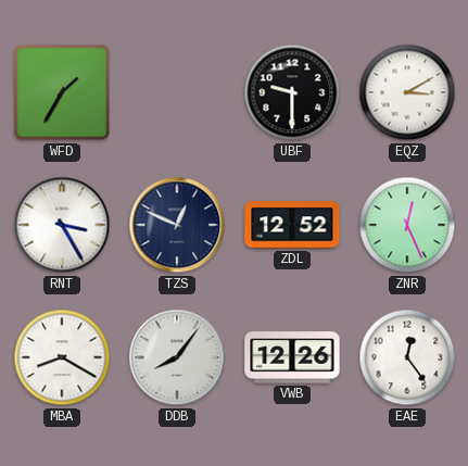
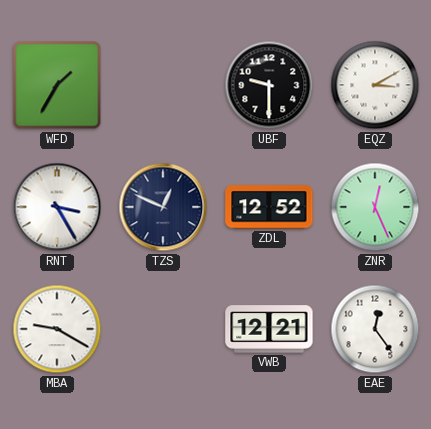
MBA: 8:20 -> 9:20
DDB: 8:06 -> none
VWB: 12:26 -> 12:21
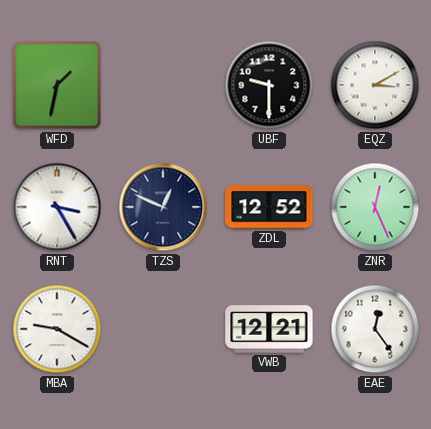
WFD: 1:35 -> 1:32
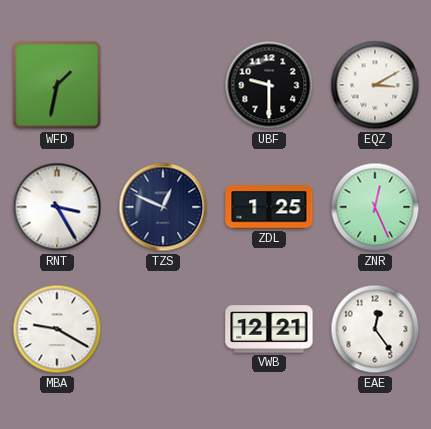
ZDL: 12:52 -> 1:25
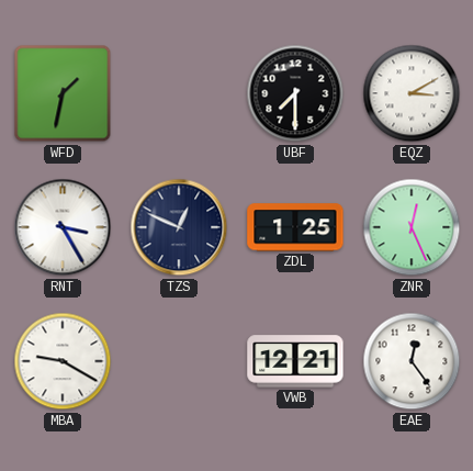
UBF: 9:30 -> 7:30
